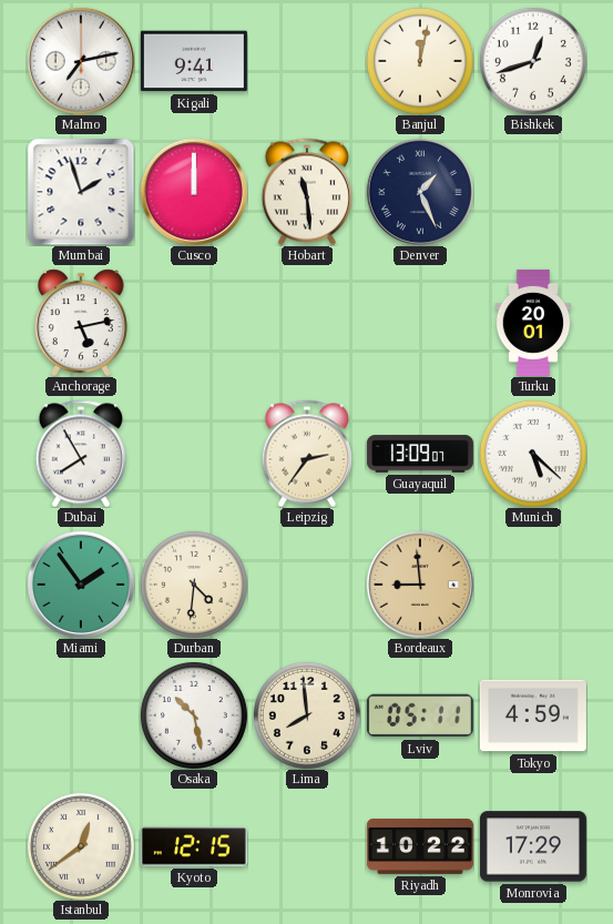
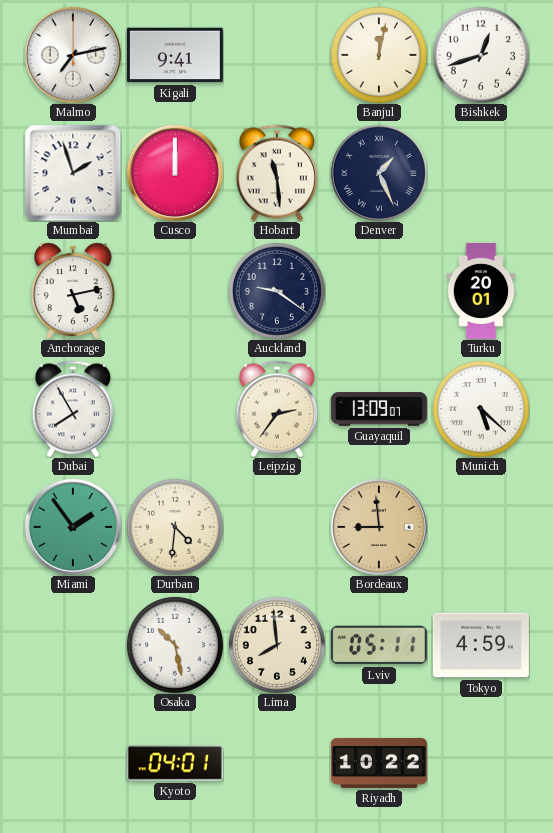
Auckland: none -> 9:21
Istanbul: 12:39 -> none
Kyoto: 12:15 -> 04:01
Monrovia: 17:29 -> none
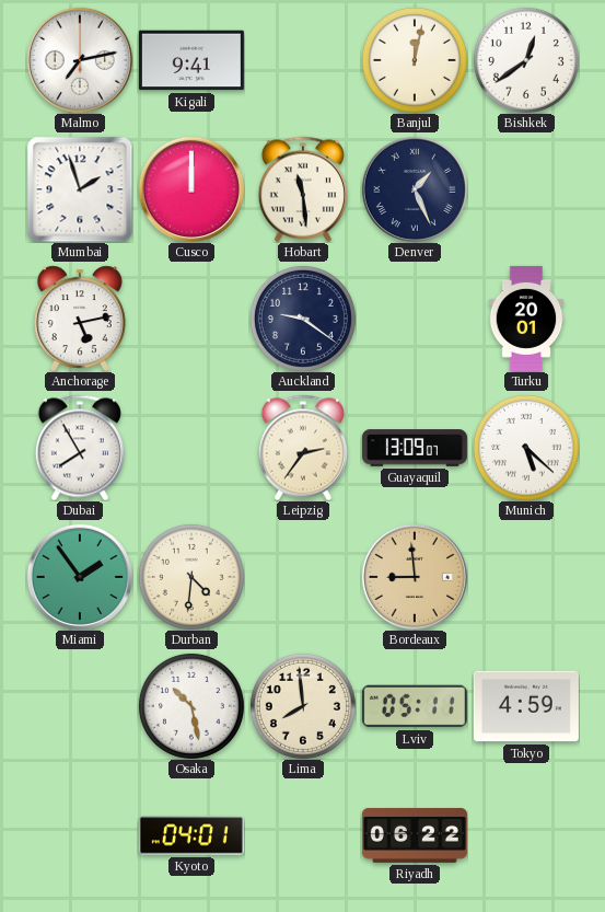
Bishkek: 12:42 -> 12:39
Riyadh: 10:22 -> 06:22
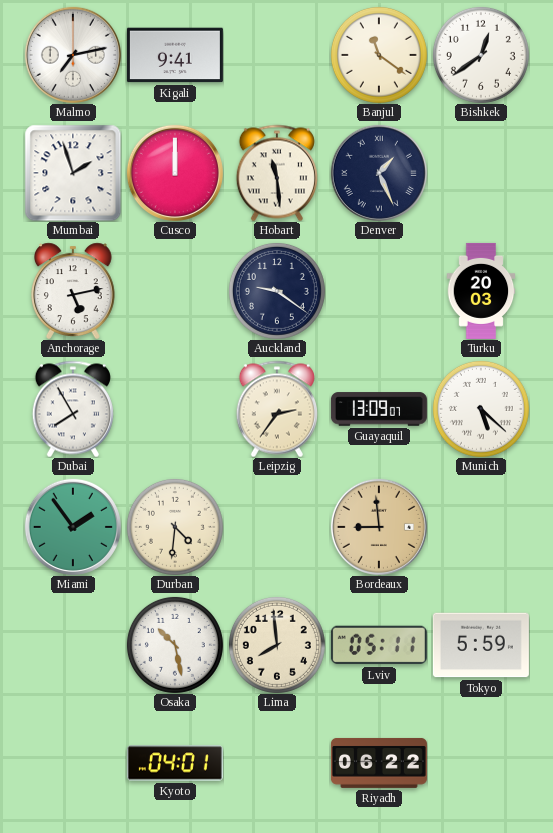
Banjul: 12:02 -> 11:21
Turku: 20:01 -> 20:03
Tokyo: 4:59 -> 5:59
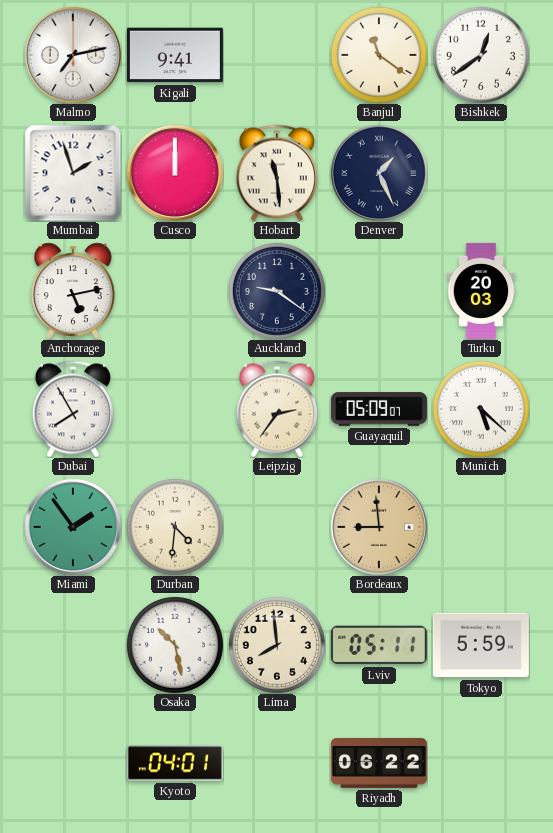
Guayaquil: 13:09 -> 05:09
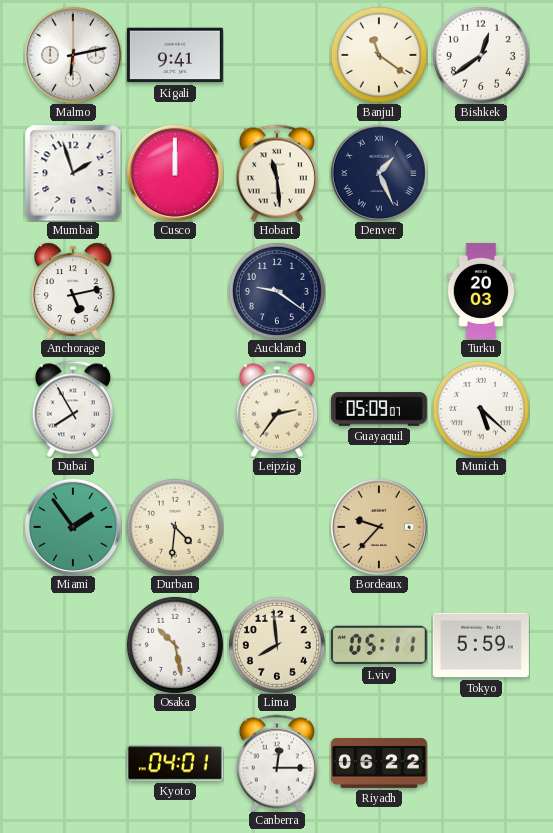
Malmo: 7:13 -> 6:13
Bordeaux: 8:59 -> 9:37
Canberra: none -> 12:15
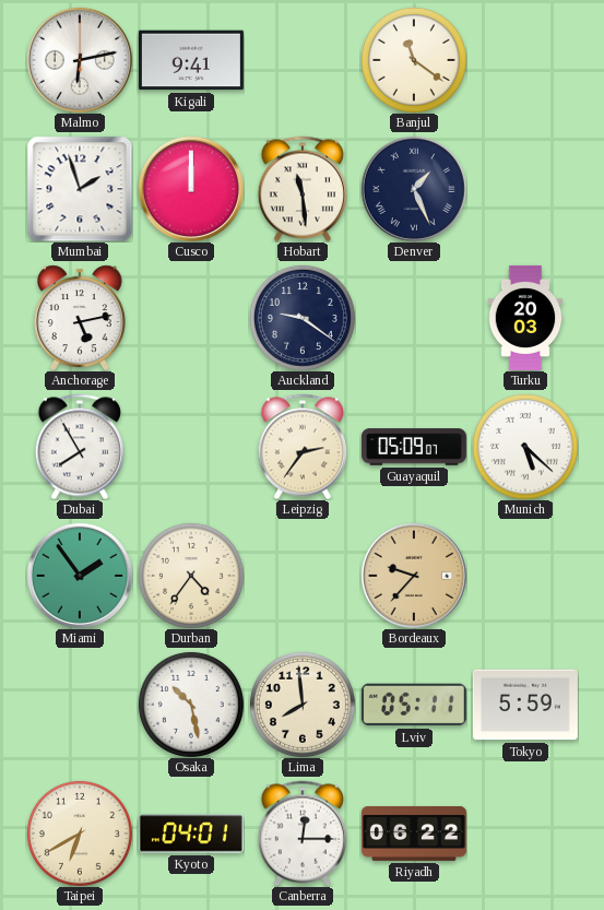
Bishkek: 12:39 -> none
Durban: 4:31 -> 4:36
Taipei: none -> 6:40
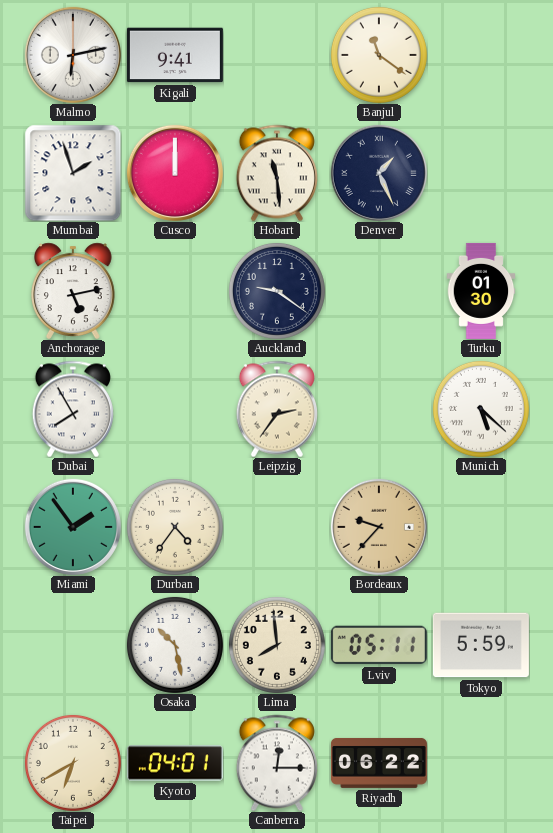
Turku: 20:03 -> 01:30
Guayaquil: 05:09 -> none
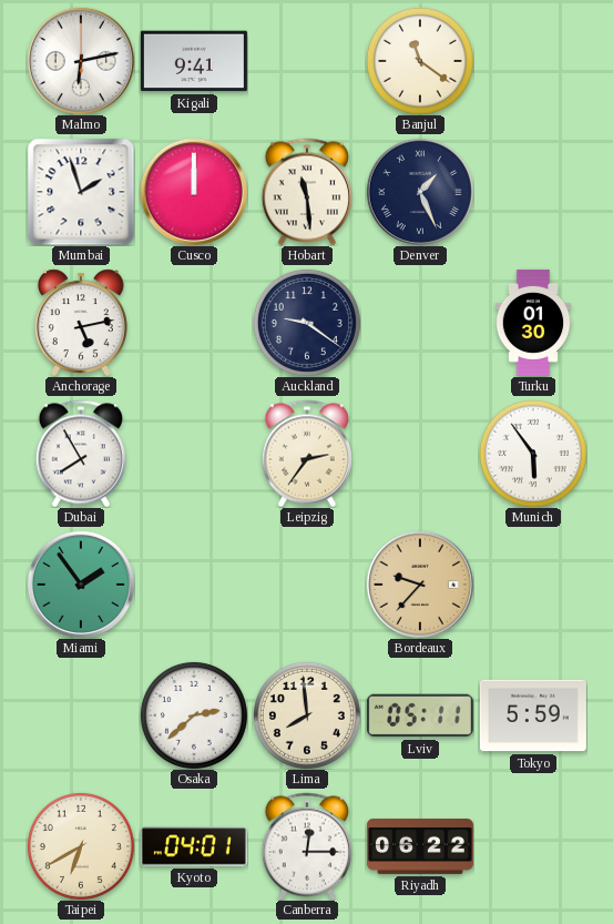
Munich: 5:22 -> 5:54
Durban: 4:36 -> none
Osaka: 10:28 -> 2:38
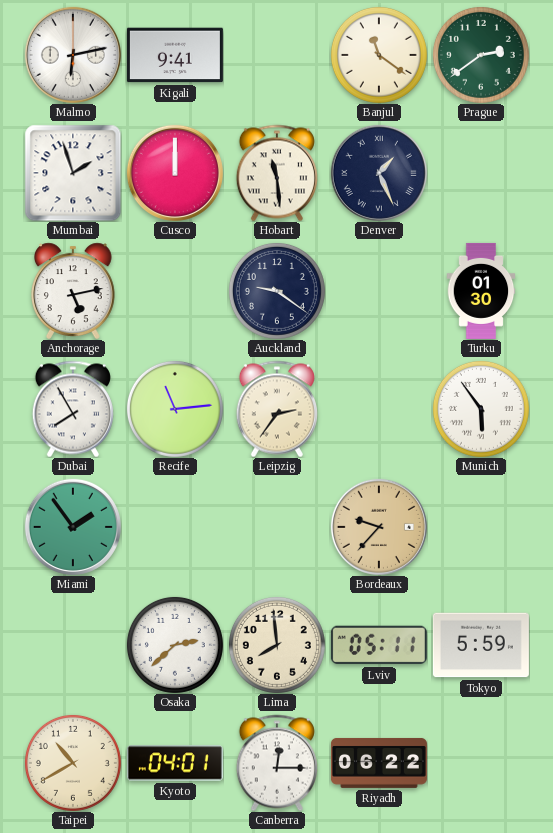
Prague: none -> 2:39
Recife: none -> 11:14
Taipei: 6:40 -> 10:40
